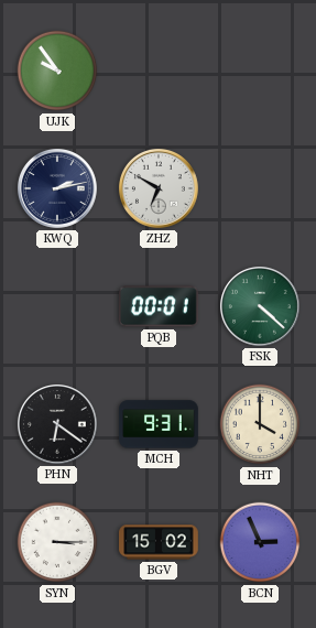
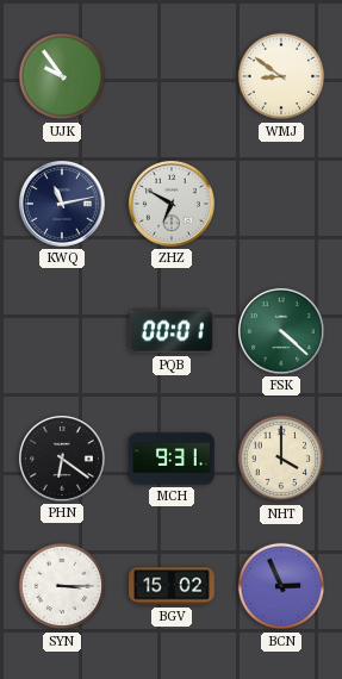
WMJ: none -> 8:51
KWQ: 2:13 -> 11:13
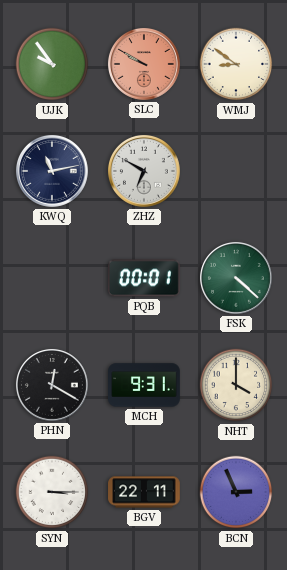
SLC: none -> 9:50
PHN: 6:21 -> 12:20
BGV: 15:02 -> 22:11
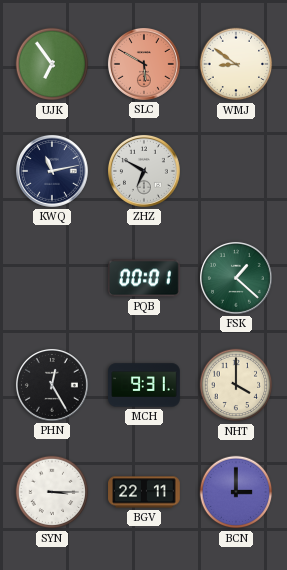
UJK: 9:54 -> 6:54
SLC: 9:50 -> 5:50
FSK: 4:22 -> 1:22
PHN: 12:20 -> 12:25
BCN: 2:56 -> 3:00
